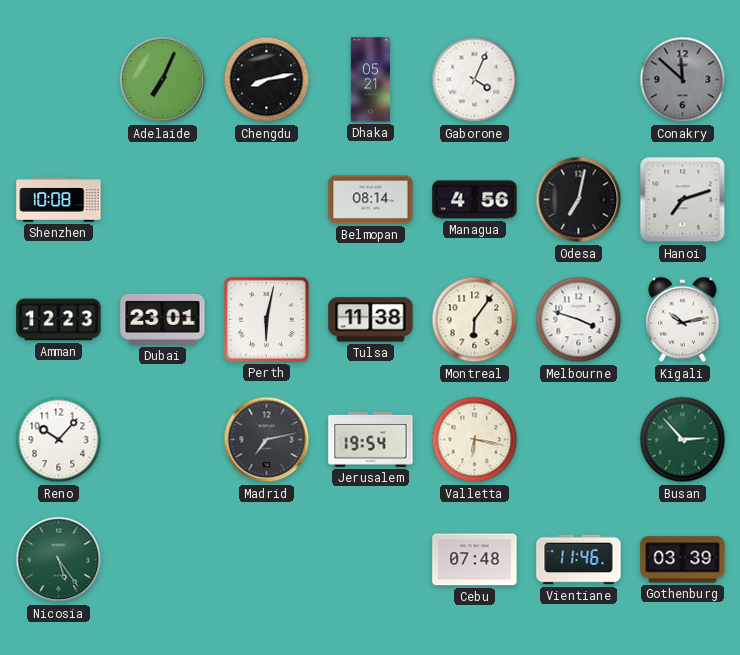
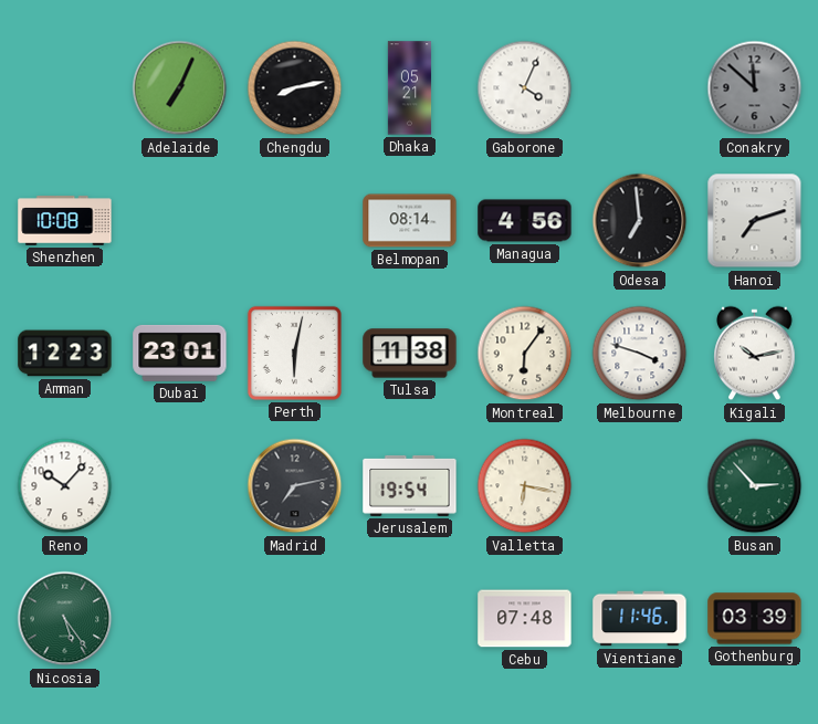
Odesa: 7:02 -> 6:59
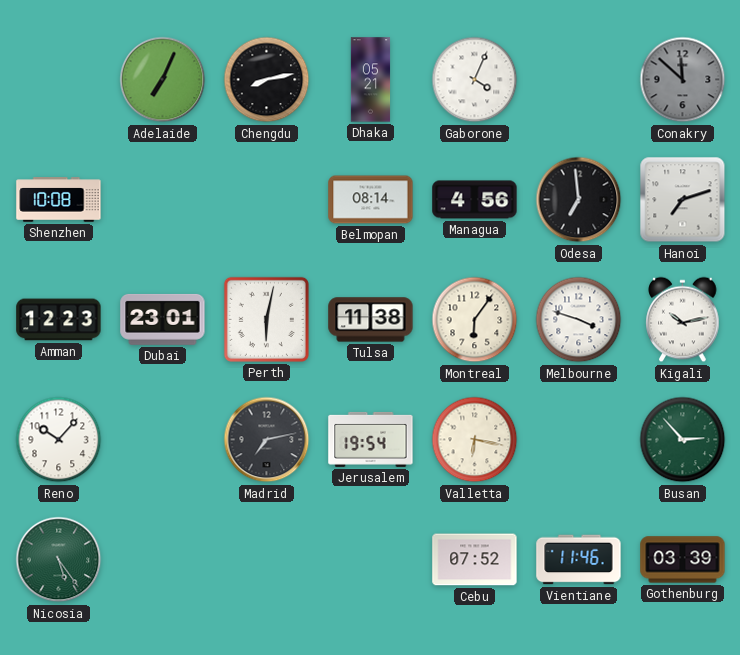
Cebu: 07:48 -> 07:52
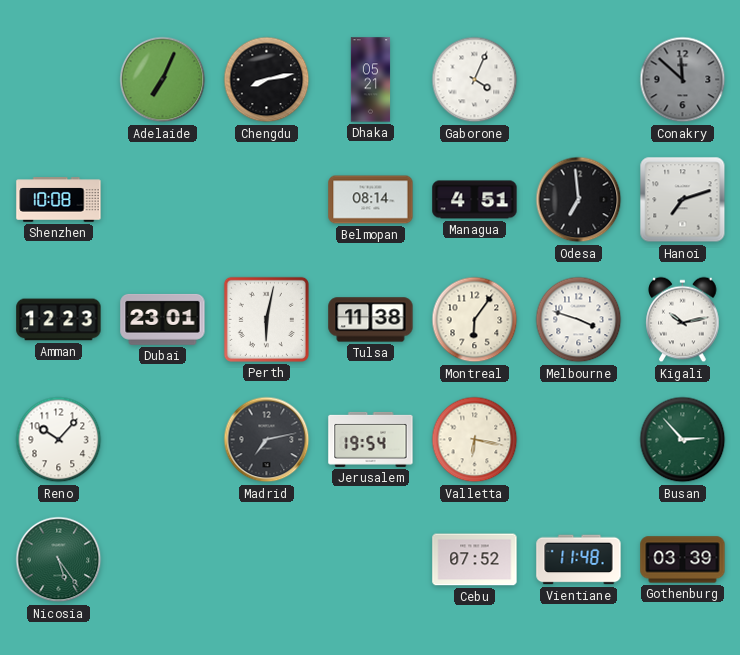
Managua: 4:56 -> 4:51
Vientiane: 11:46 -> 11:48
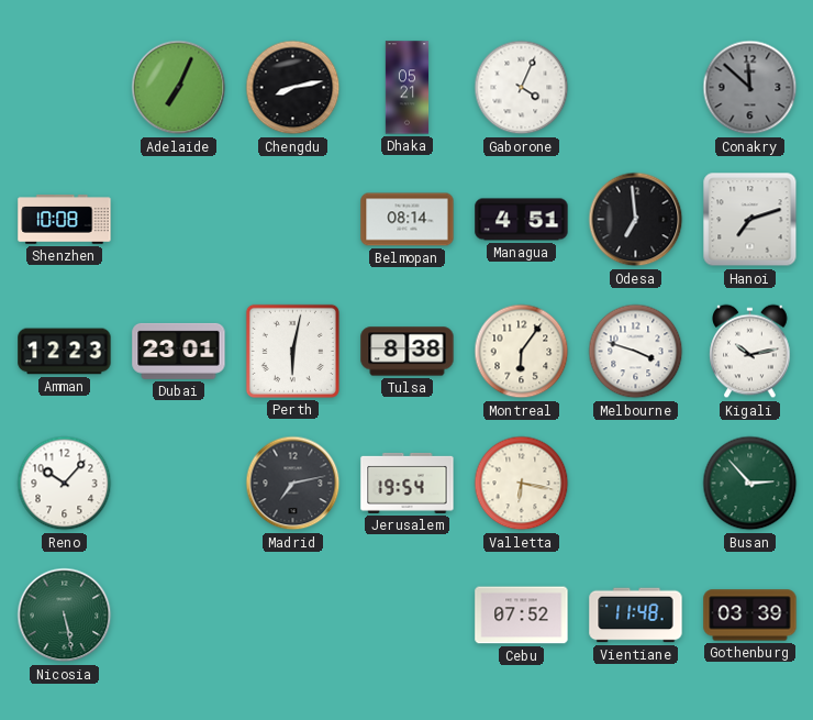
Tulsa: 11:38 -> 8:38
Nicosia: 5:24 -> 5:28
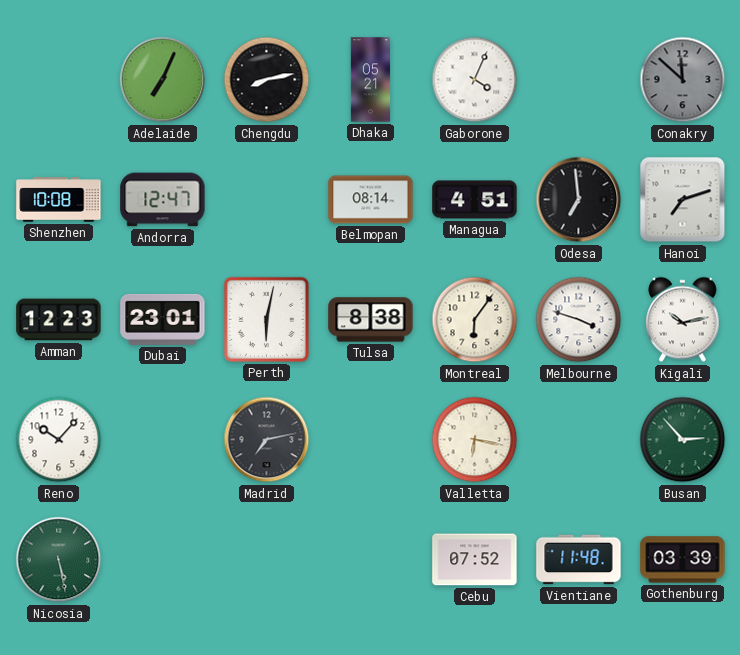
Andorra: none -> 12:47
Jerusalem: 19:54 -> none
